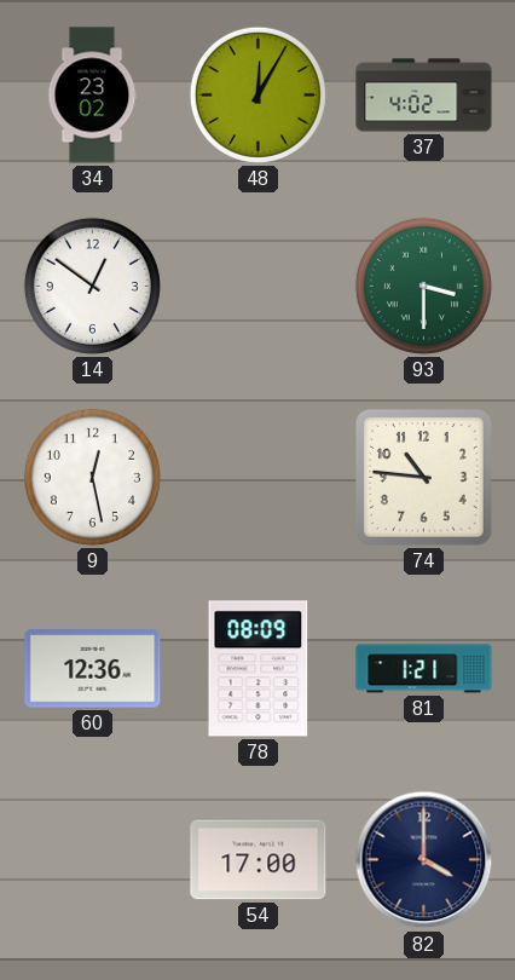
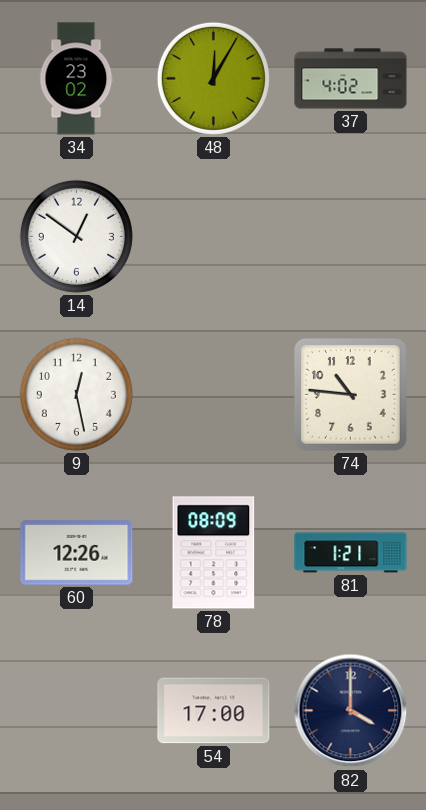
93: 3:30 -> none
60: 12:36 -> 12:26
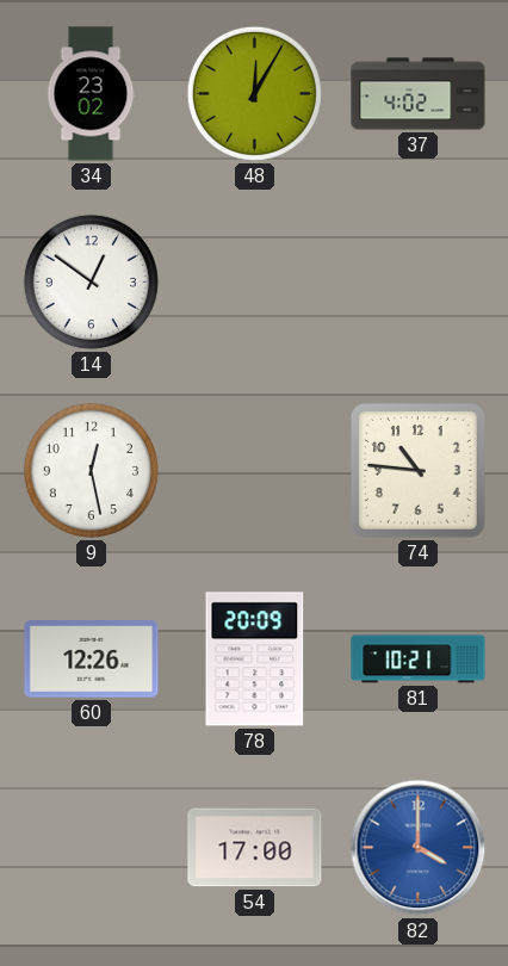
78: 08:09 -> 20:09
81: 1:21 -> 10:21
82 dial: navy -> blue
